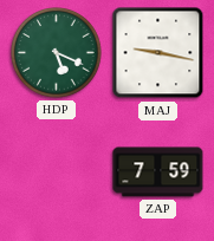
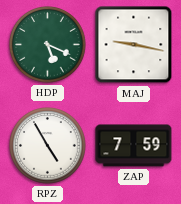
RPZ: none -> 4:55
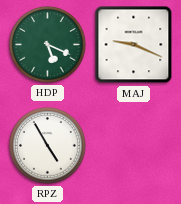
MAJ: 9:17 -> 9:19
ZAP: 7:59 -> none
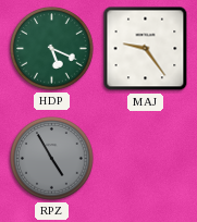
MAJ: 9:19 -> 9:24
RPZ dial: white -> grey
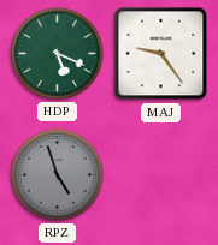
RPZ: 4:55 -> 4:57
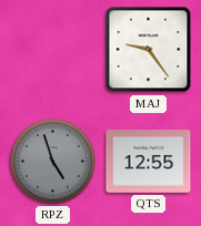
HDP: 5:19 -> none
QTS: none -> 12:55
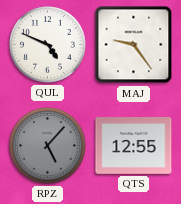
QUL: none -> 4:49
RPZ: 4:57 -> 5:07
